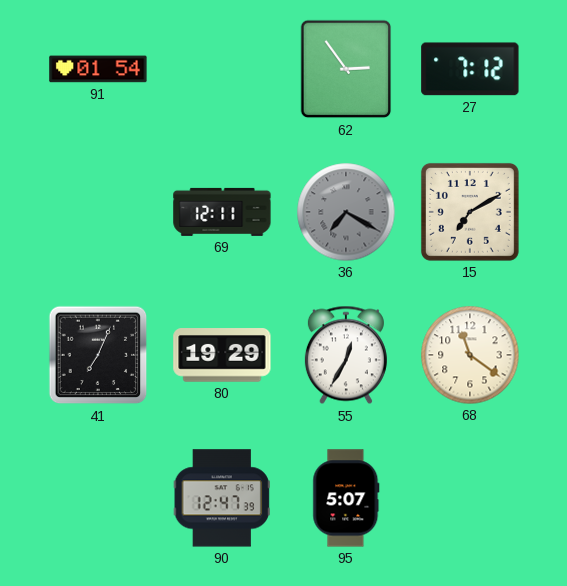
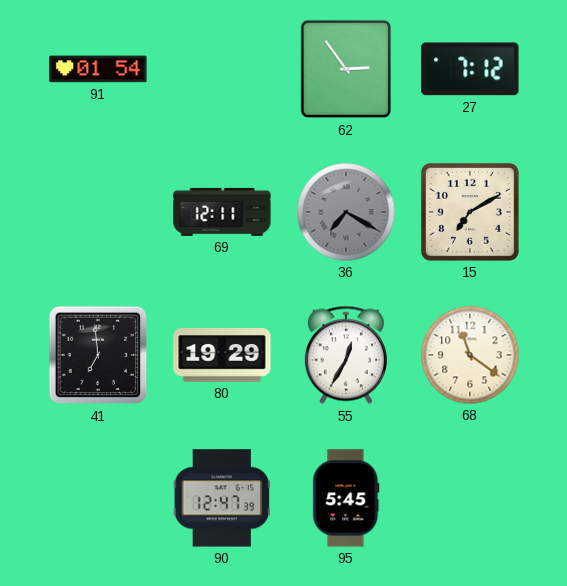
41: 7:04 -> 6:59
95: 5:07 -> 5:45
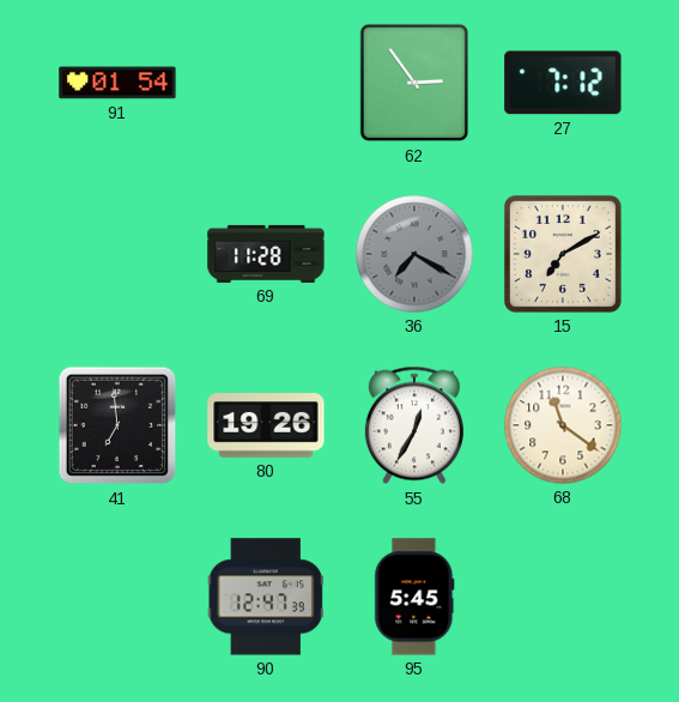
69: 12:11 -> 11:28
80: 19:29 -> 19:26
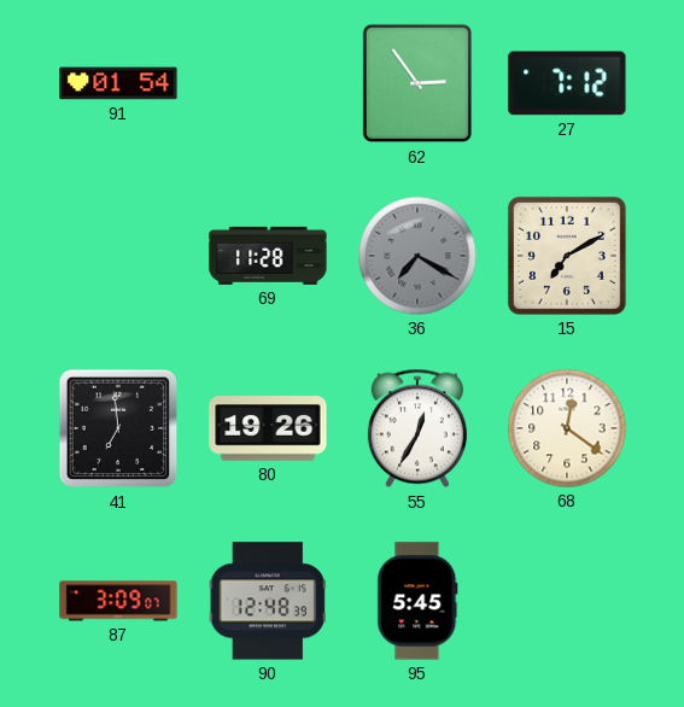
68: 11:21 -> 12:21
87: none -> 3:09
90: 12:47 -> 12:48
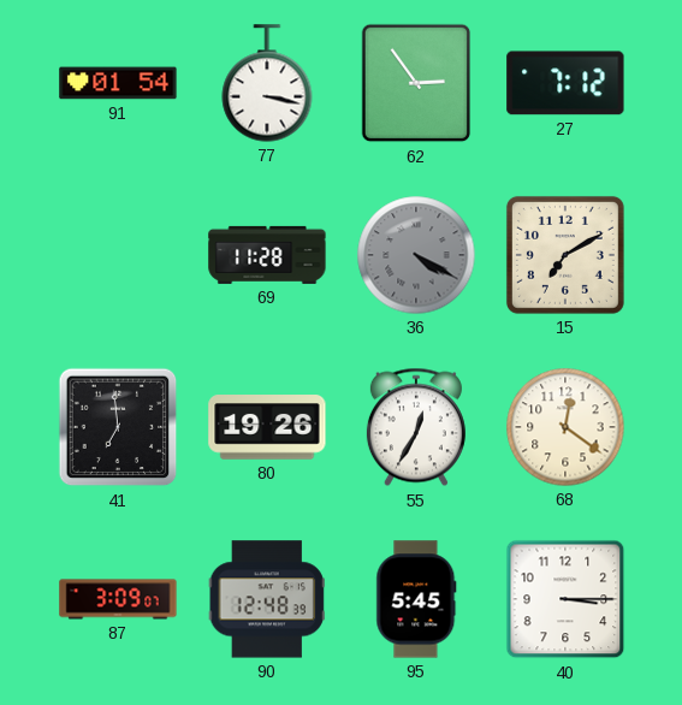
77: none -> 3:17
36: 7:20 -> 4:20
40: none -> 3:15
